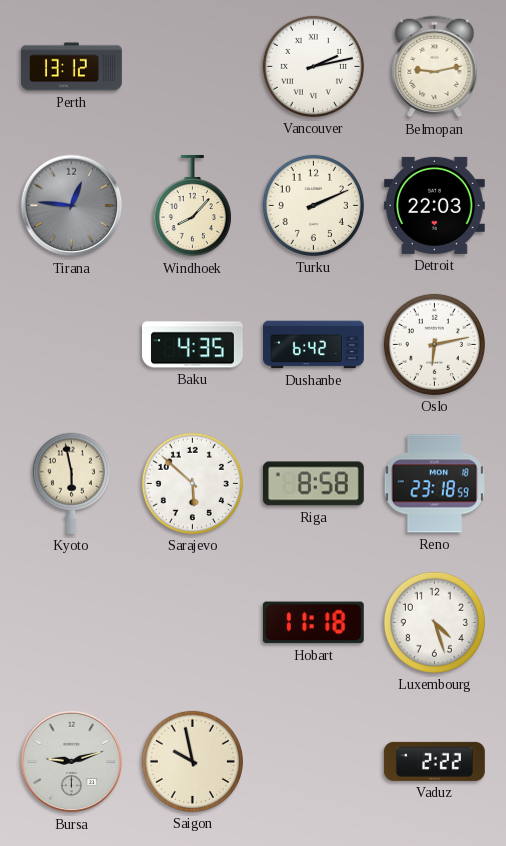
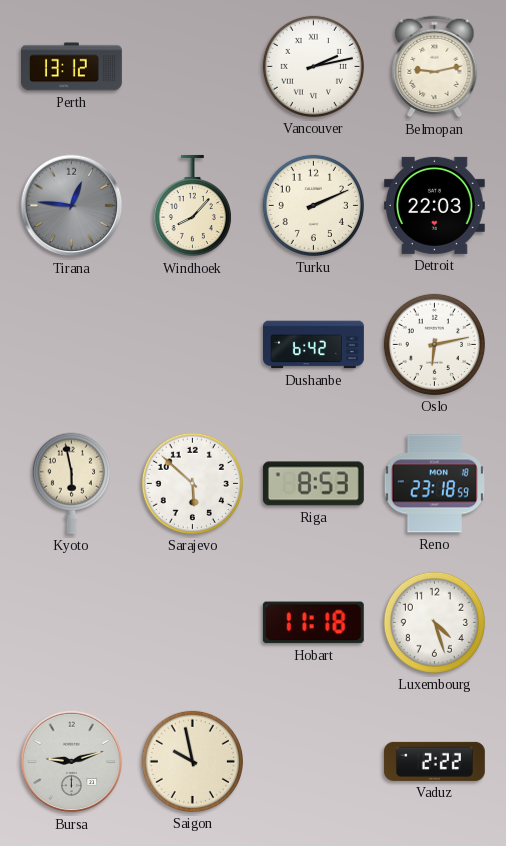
Baku: 4:35 -> none
Riga: 8:58 -> 8:53
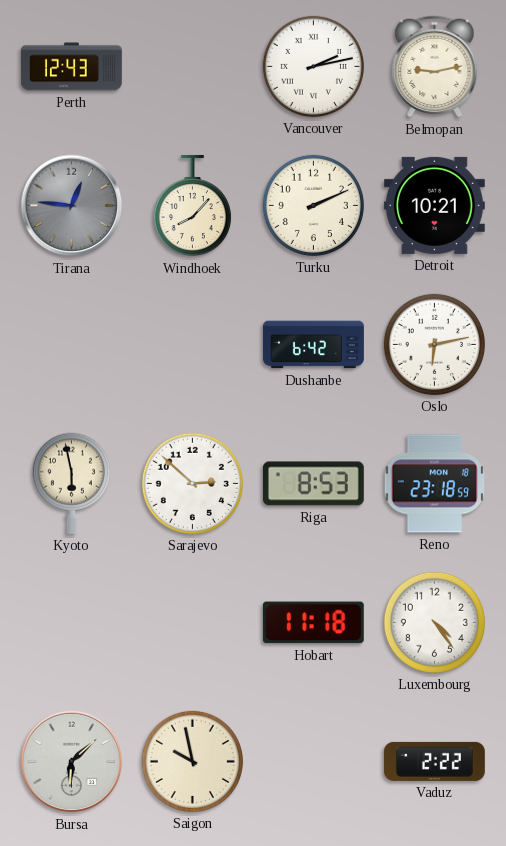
Perth: 13:12 -> 12:43
Detroit: 22:03 -> 10:21
Sarajevo: 5:52 -> 2:52
Luxembourg: 4:27 -> 4:24
Bursa: 9:12 -> 6:08
